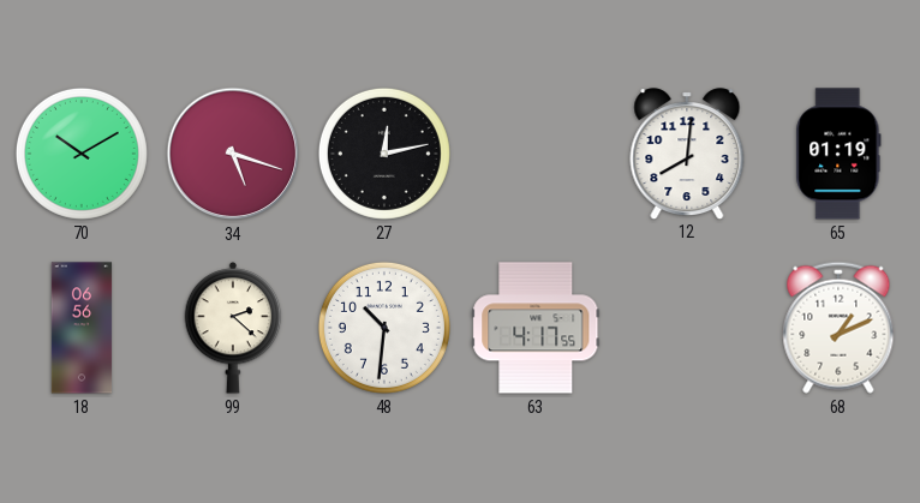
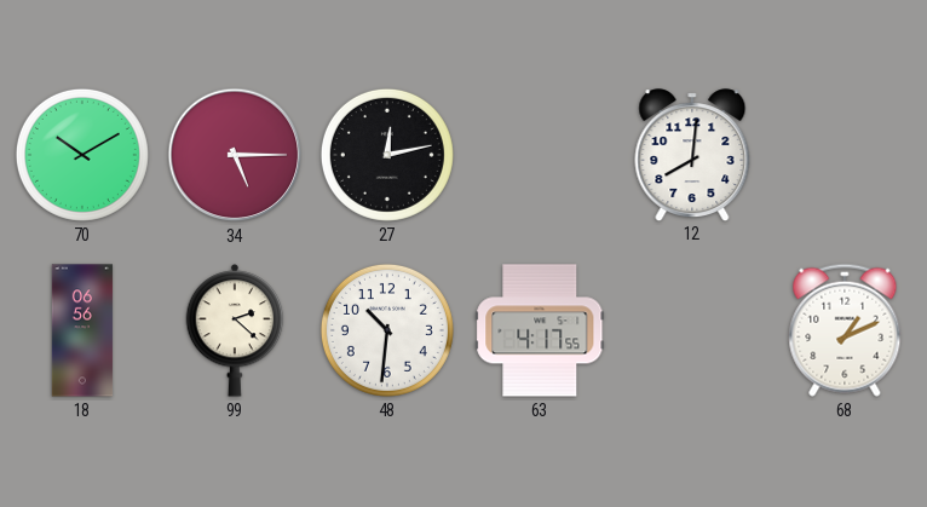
34: 5:18 -> 5:15
65: 01:19 -> none
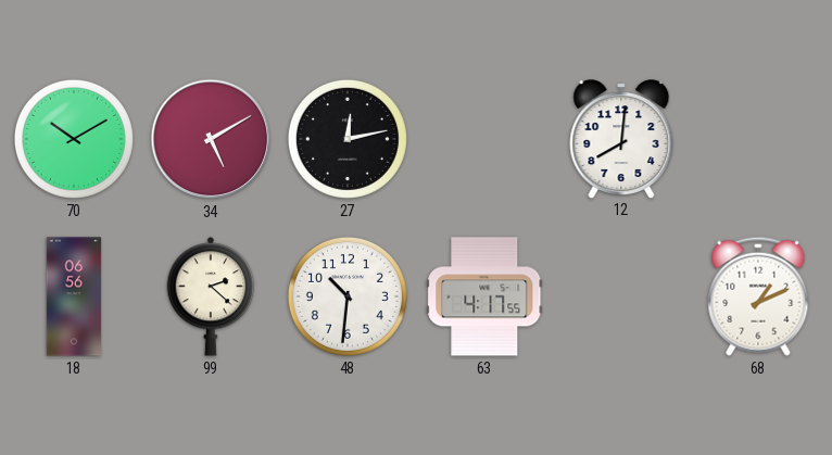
34: 5:15 -> 5:10
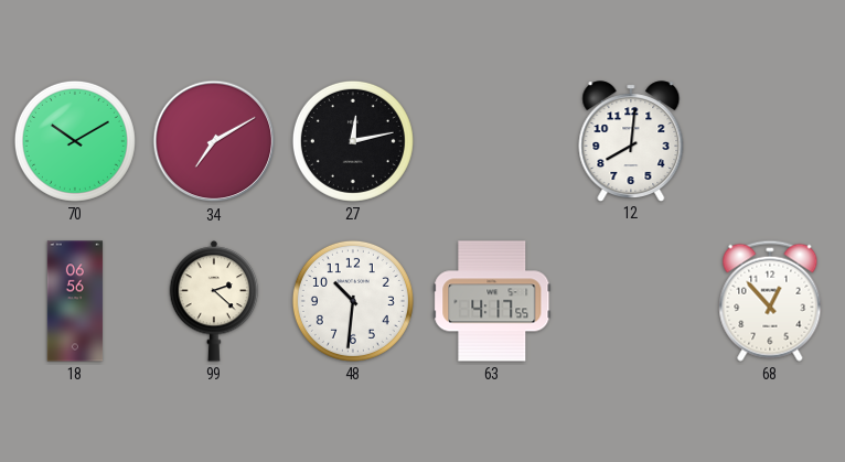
34: 5:10 -> 7:10
68: 1:11 -> 12:53
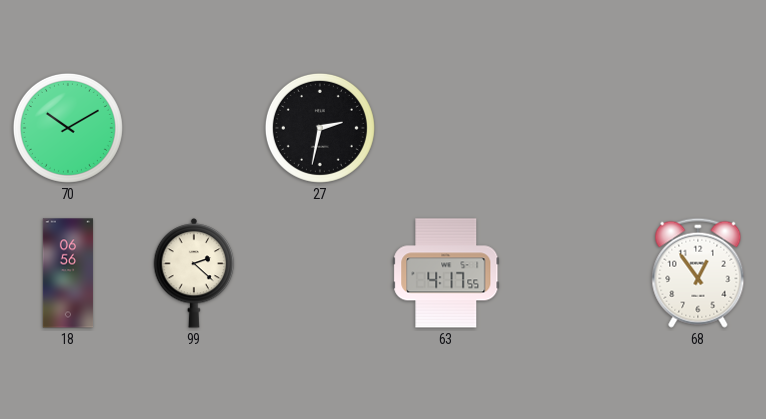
34: 7:10 -> none
27: 12:13 -> 2:32
12: 8:01 -> none
48: 10:31 -> none
68: 12:53 -> 12:54
